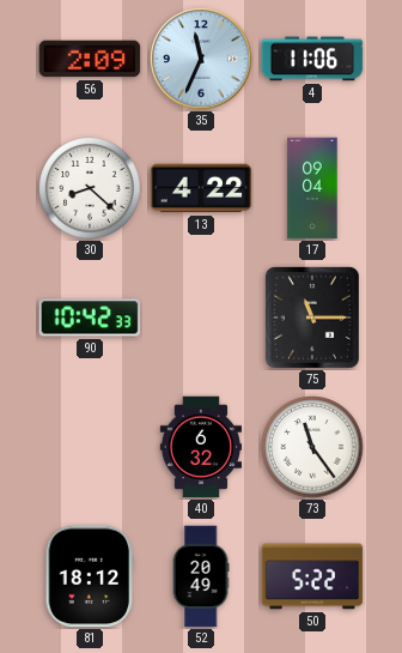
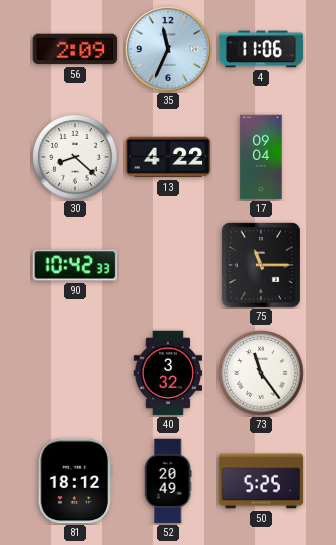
40: 6:32 -> 3:32
50: 5:22 -> 5:25
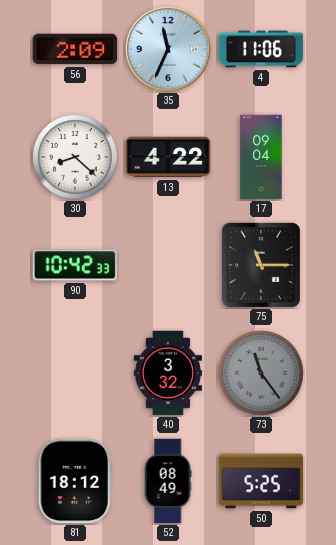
73 dial: white -> grey
52: 20:49 -> 08:49
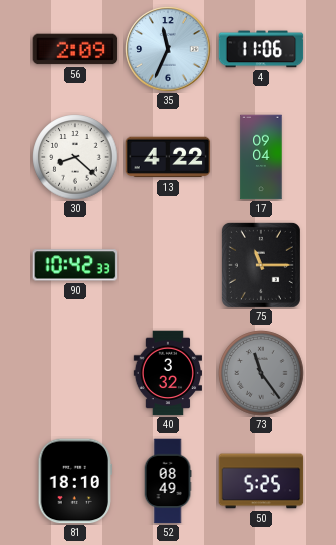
81: 18:12 -> 18:10
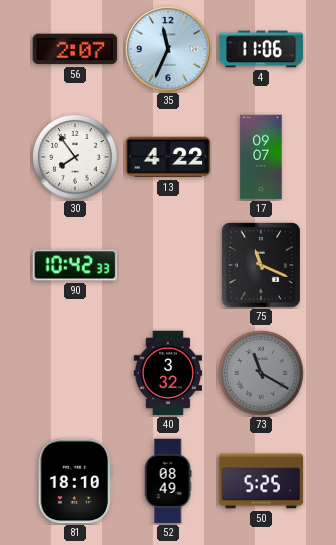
56: 2:09 -> 2:07
30: 8:22 -> 7:54
17: 09:04 -> 09:07
75: 11:15 -> 11:19
73: 11:24 -> 11:20
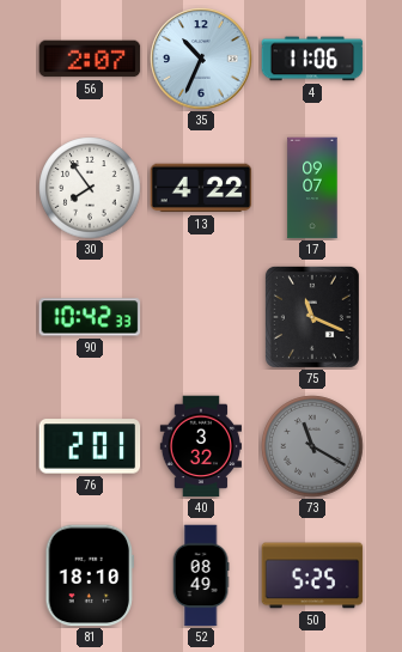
35: 11:34 -> 10:34
76: none -> 2:01
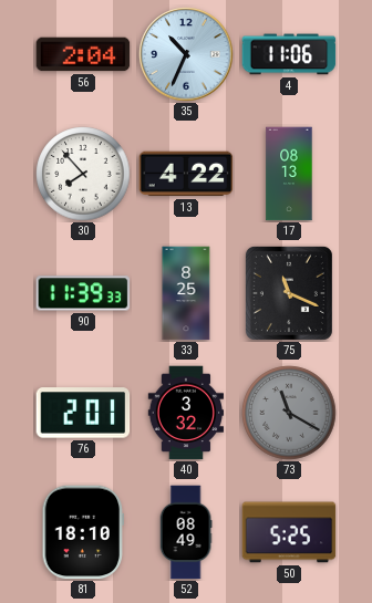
56: 2:07 -> 2:04
30: 7:54 -> 7:53
17: 09:07 -> 08:13
90: 10:42 -> 11:39
33: none -> 8:25
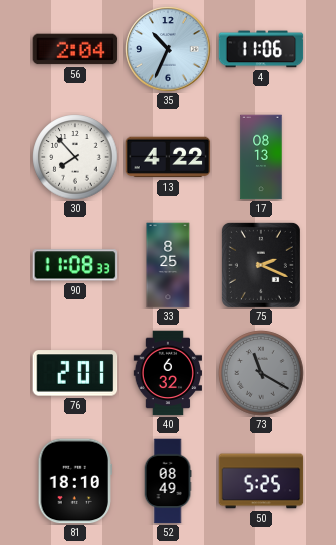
90: 11:39 -> 11:08
75: 11:19 -> 2:19
40: 3:32 -> 6:32
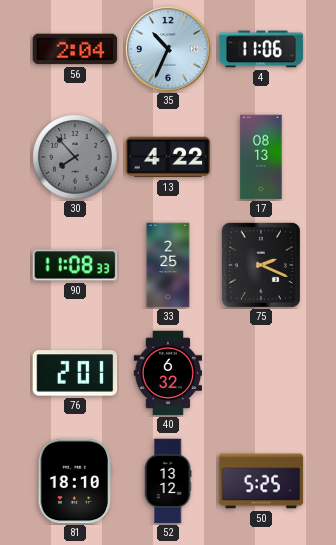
30 dial: white -> grey
33: 8:25 -> 2:25
73: 11:20 -> none
52: 08:49 -> 13:12
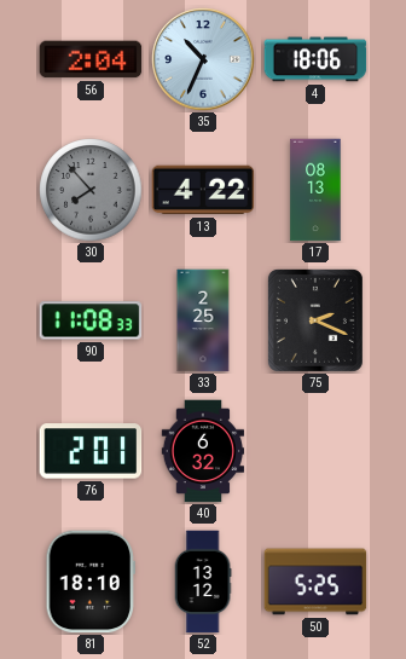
4: 11:06 -> 18:06
